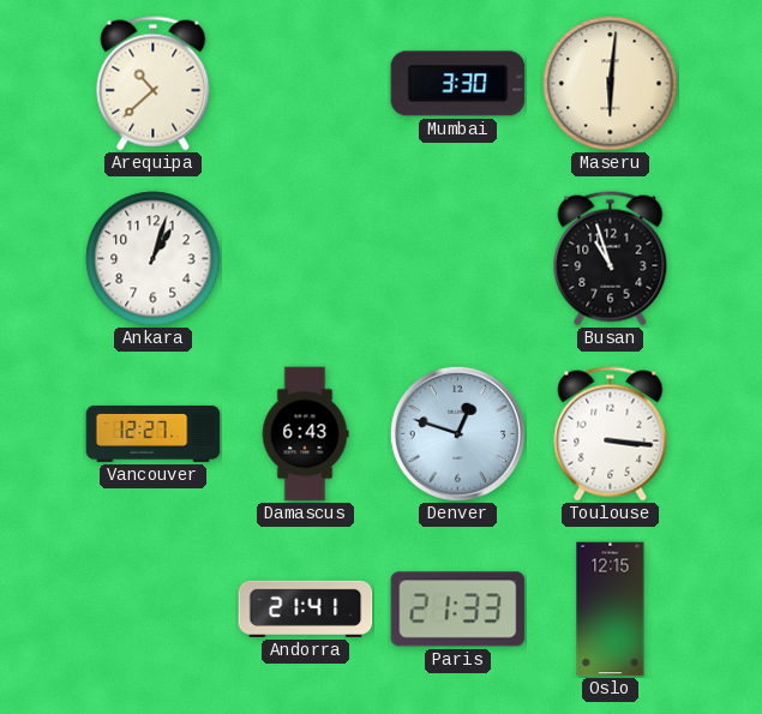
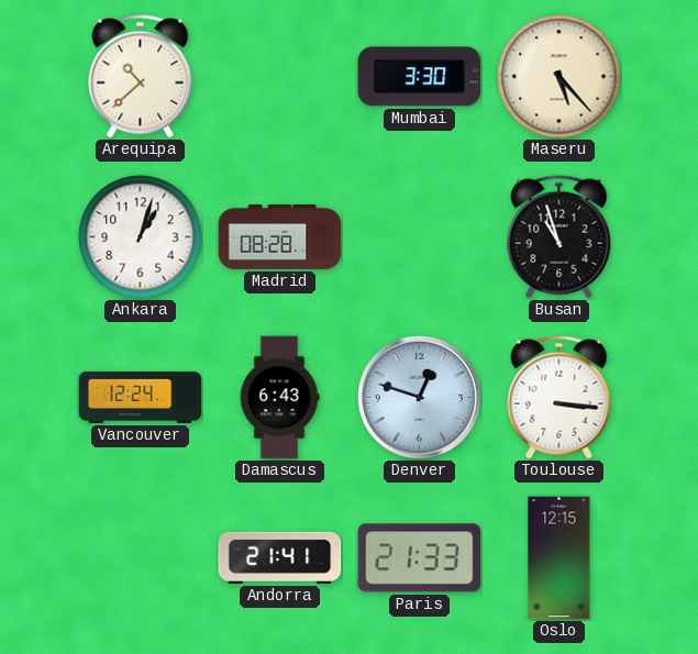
Maseru: 6:01 -> 5:23
Madrid: none -> 08:28
Vancouver: 12:27 -> 12:24
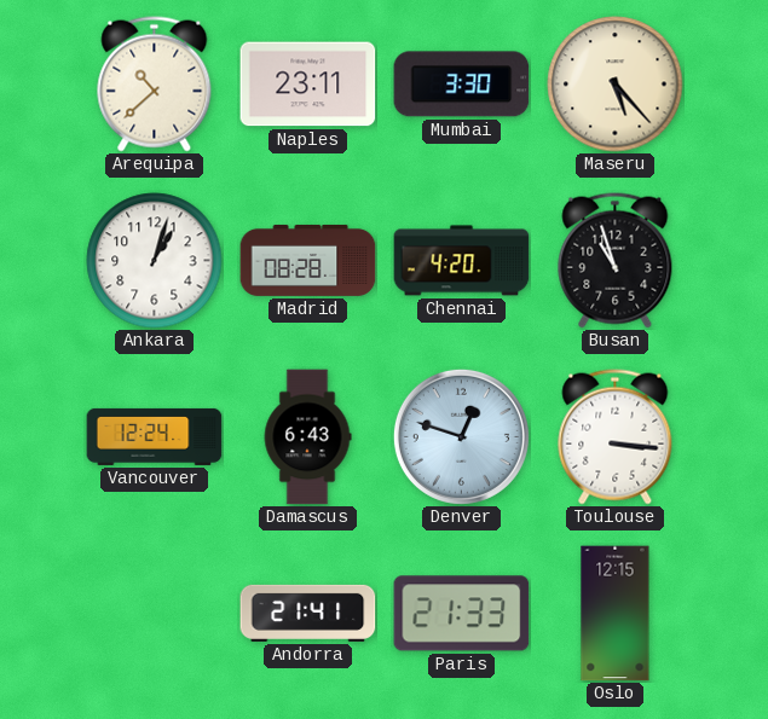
Naples: none -> 23:11
Chennai: none -> 4:20
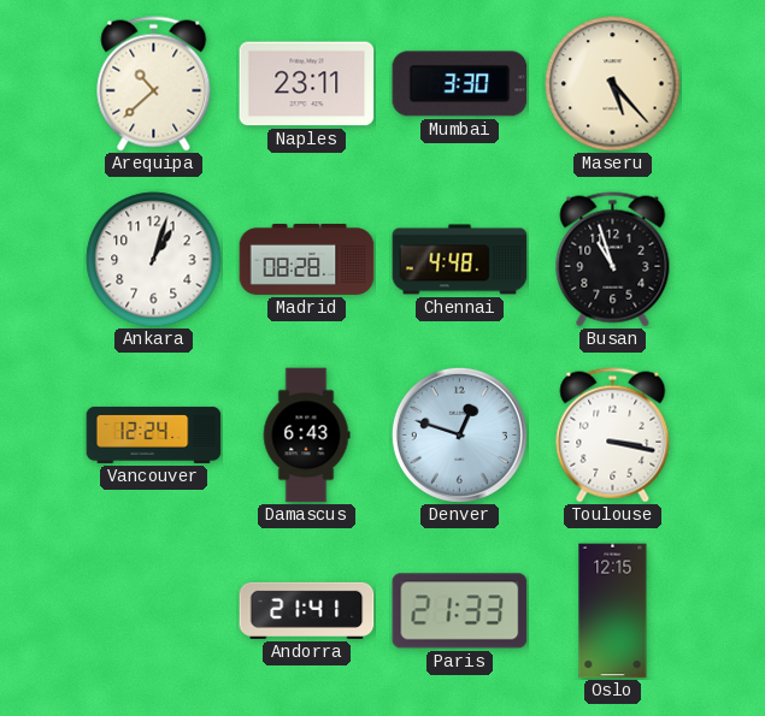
Chennai: 4:20 -> 4:48
Toulouse: 3:16 -> 3:17
